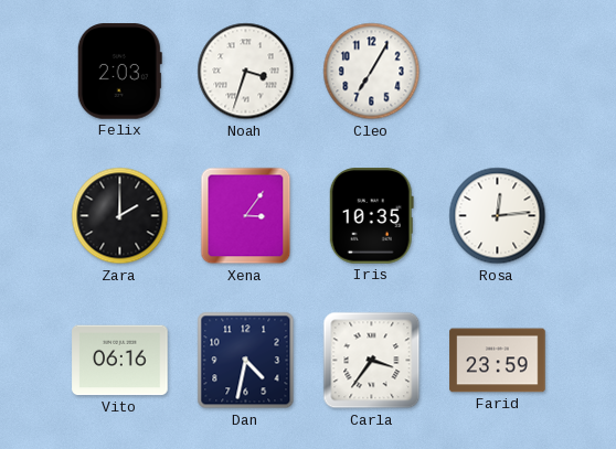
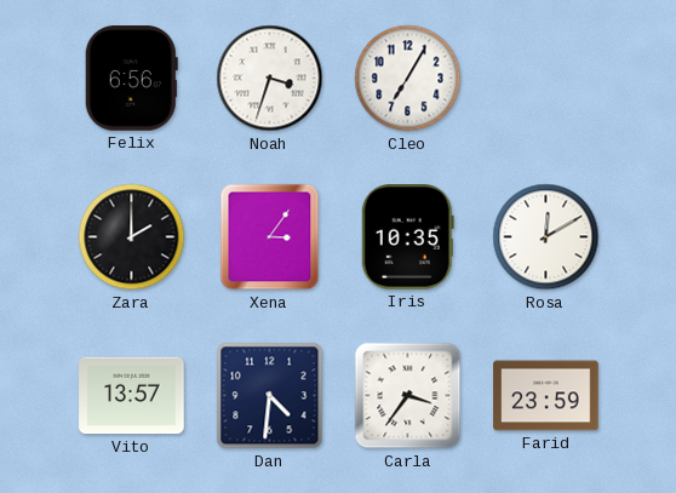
Felix: 2:03 -> 6:56
Rosa: 12:14 -> 12:10
Vito: 06:16 -> 13:57
Dan: 4:32 -> 4:31
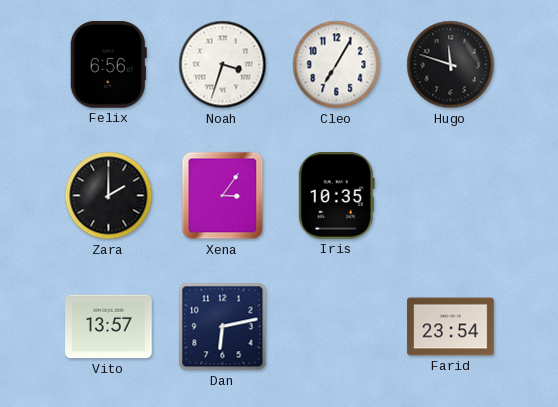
Hugo: none -> 11:48
Rosa: 12:10 -> none
Dan: 4:31 -> 6:13
Carla: 3:36 -> none
Farid: 23:59 -> 23:54
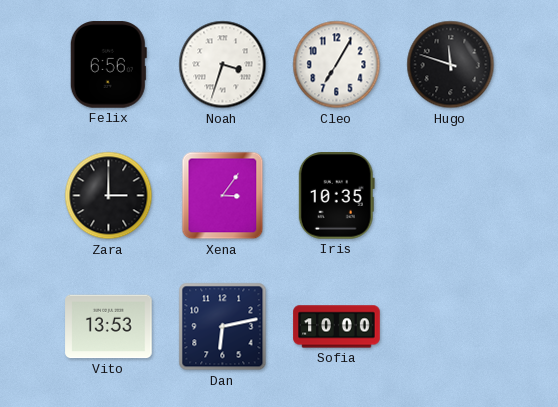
Zara: 2:00 -> 3:00
Vito: 13:57 -> 13:53
Sofia: none -> 10:00
Farid: 23:54 -> none
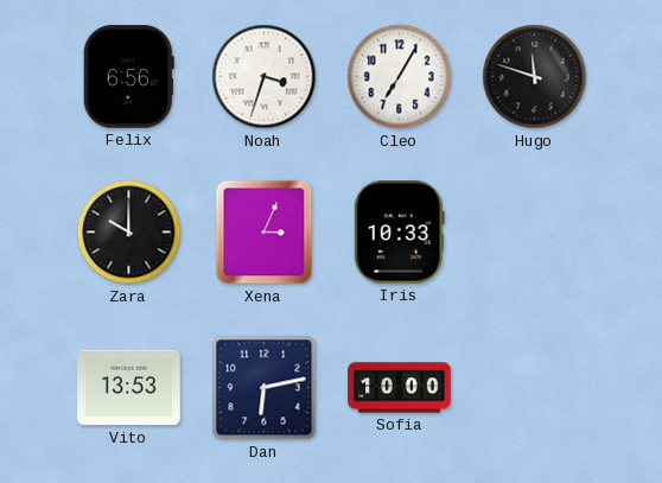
Zara: 3:00 -> 10:00
Xena: 3:06 -> 3:04
Iris: 10:35 -> 10:33
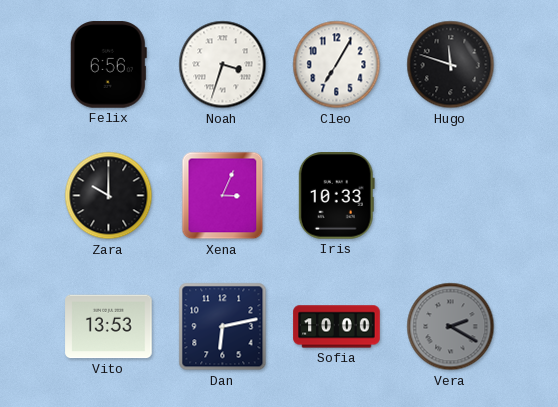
Vera: none -> 2:20
